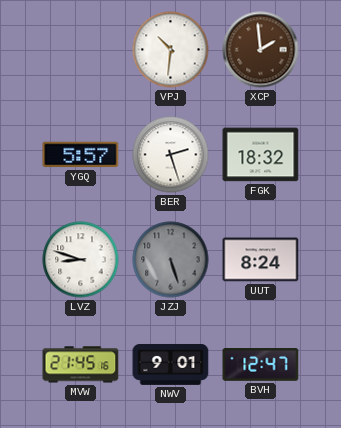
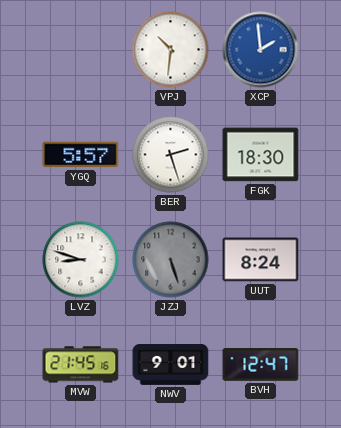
XCP dial: brown -> blue
FGK: 18:32 -> 18:30
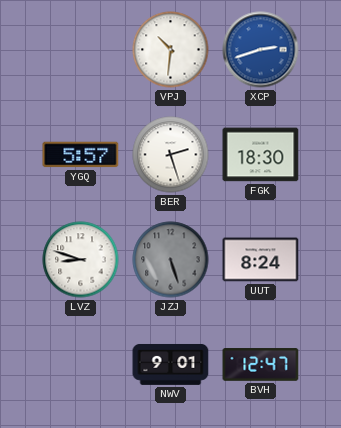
XCP: 1:59 -> 2:42
MVW: 21:45 -> none
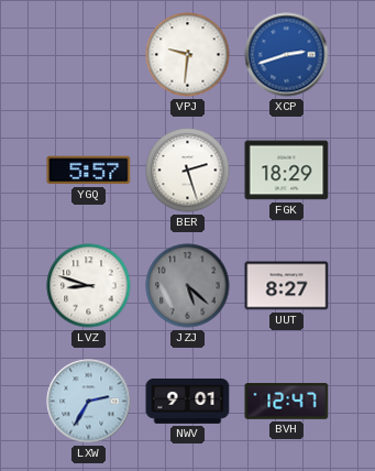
VPJ: 10:31 -> 9:31
FGK: 18:30 -> 18:29
JZJ: 5:27 -> 5:22
UUT: 8:24 -> 8:27
LXW: none -> 2:35
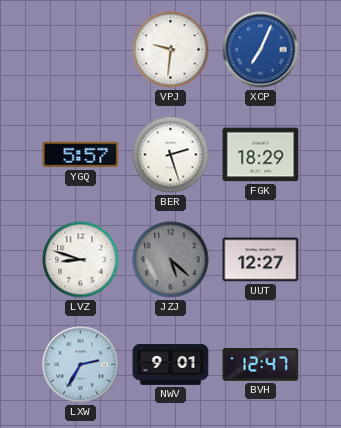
XCP: 2:42 -> 7:04
UUT: 8:27 -> 12:27
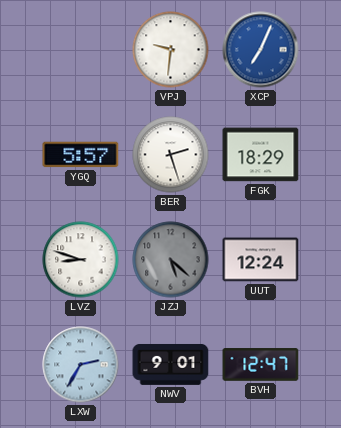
UUT: 12:27 -> 12:24
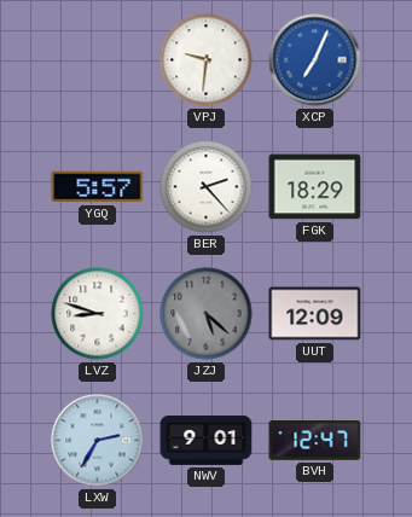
BER: 2:27 -> 2:23
UUT: 12:24 -> 12:09
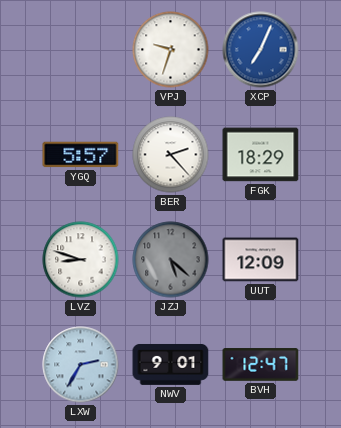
VPJ: 9:31 -> 9:33
